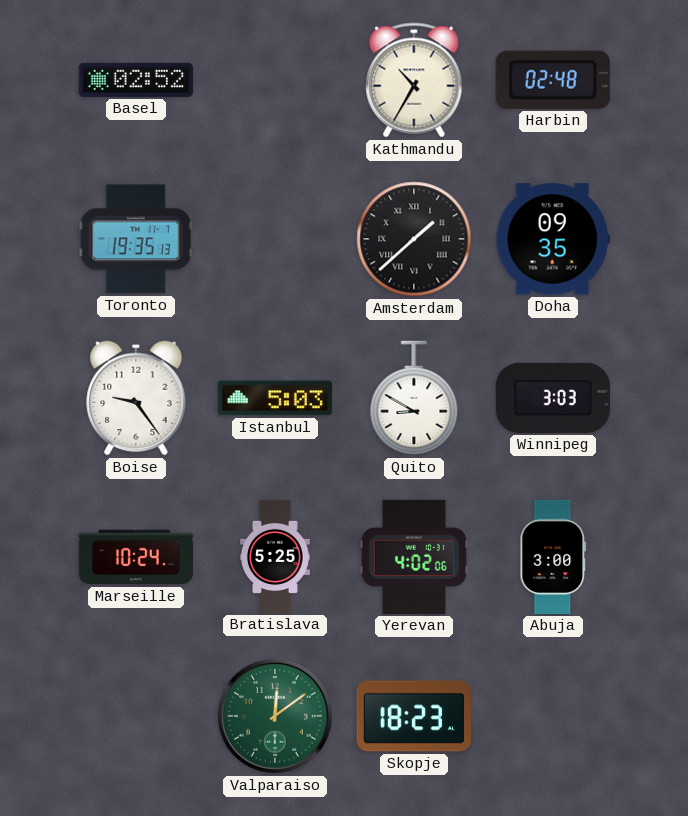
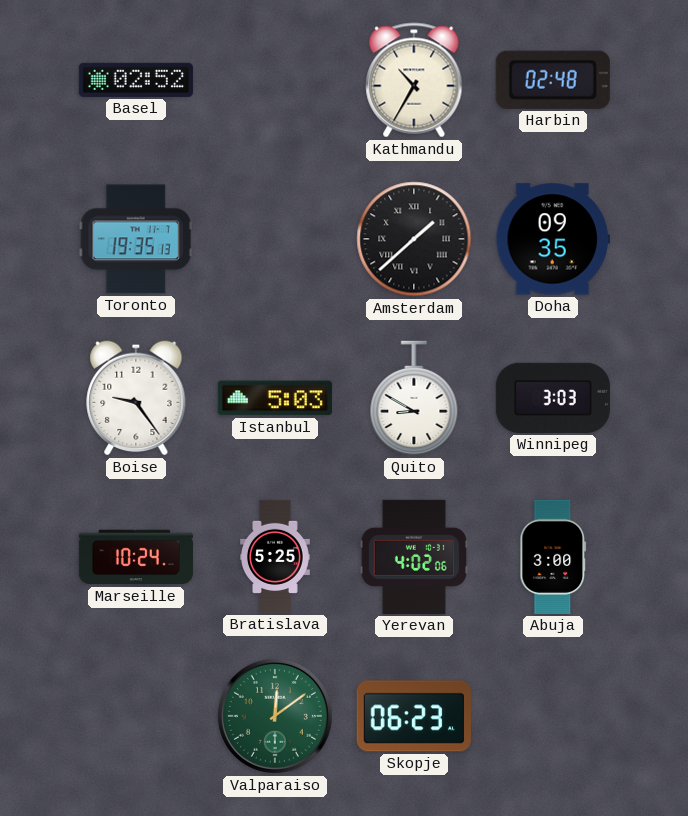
Skopje: 18:23 -> 06:23
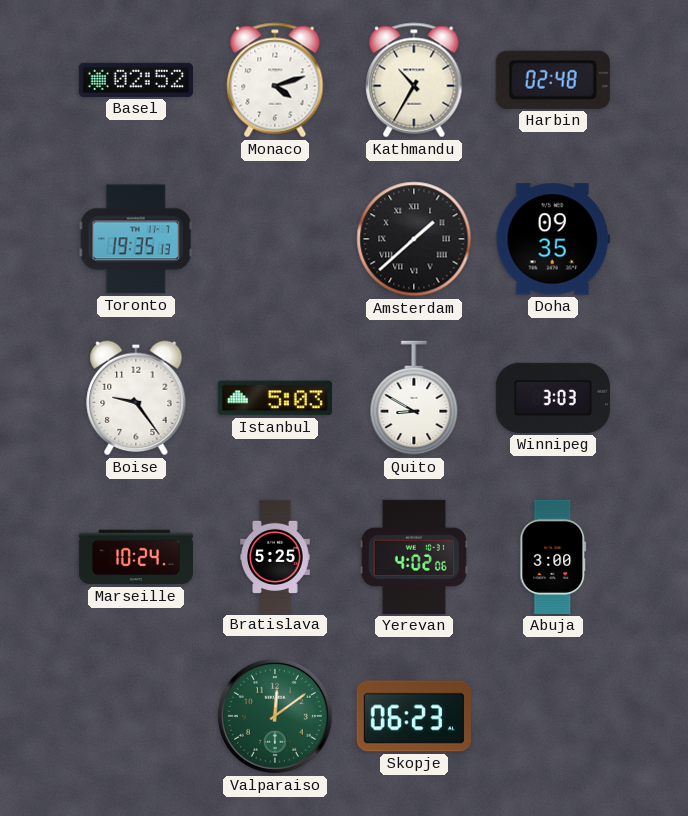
Monaco: none -> 4:12
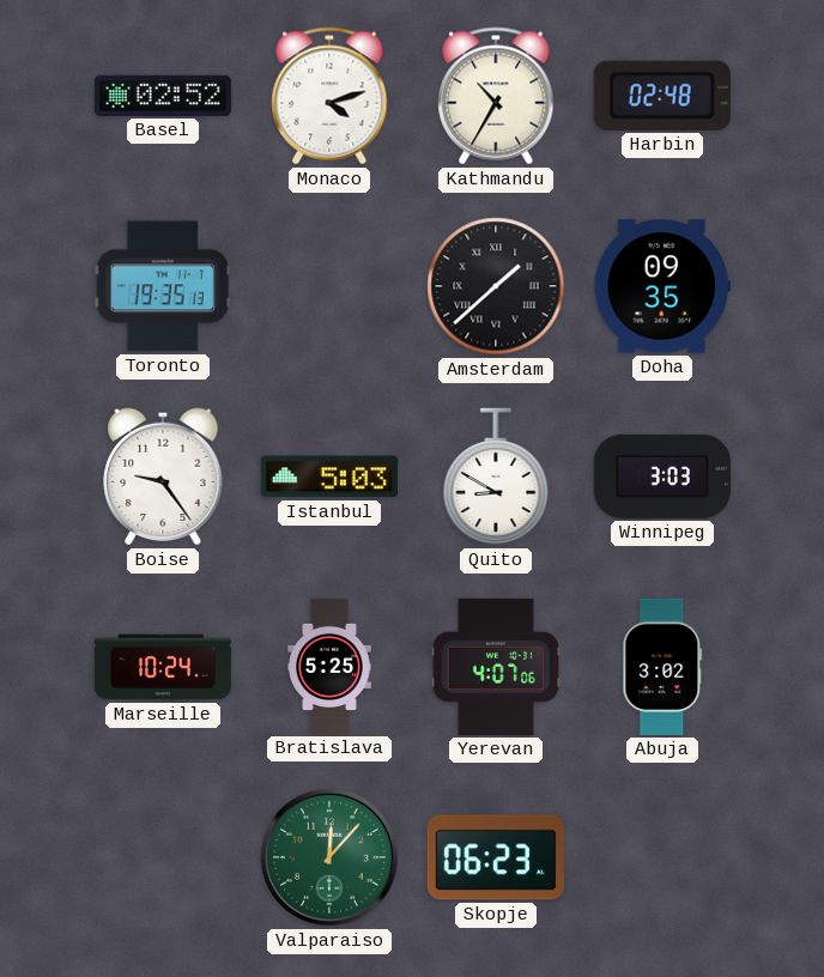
Yerevan: 4:02 -> 4:07
Abuja: 3:00 -> 3:02
Valparaiso: 12:09 -> 12:07
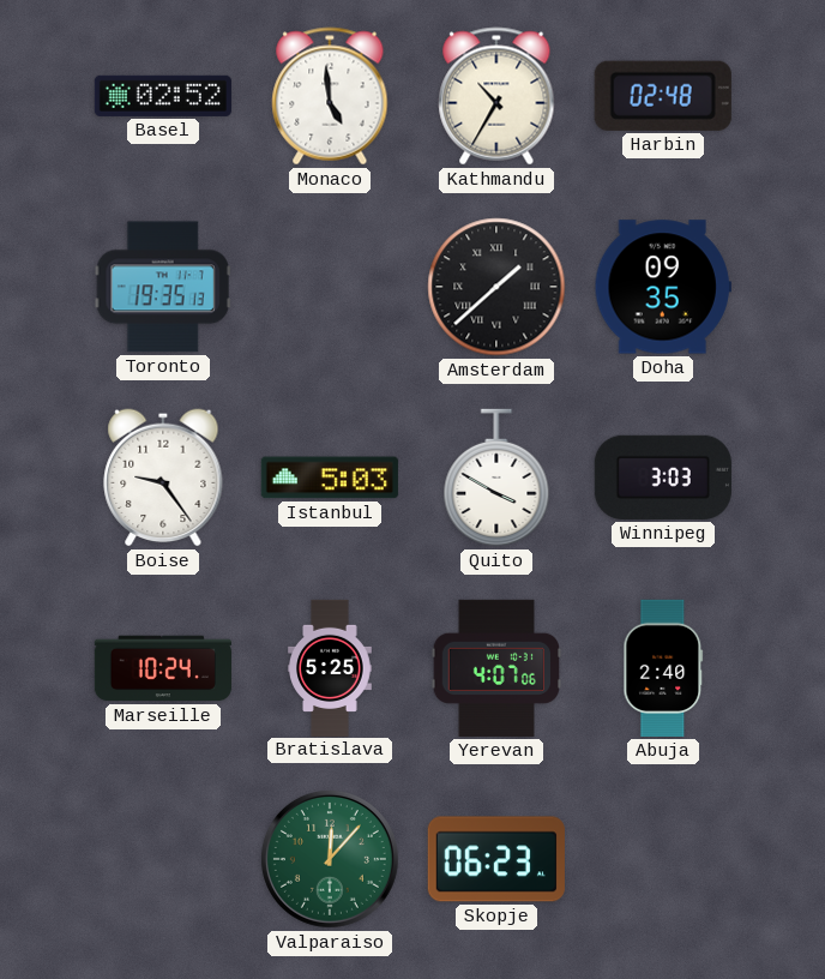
Monaco: 4:12 -> 4:59
Quito: 8:50 -> 3:50
Abuja: 3:02 -> 2:40
